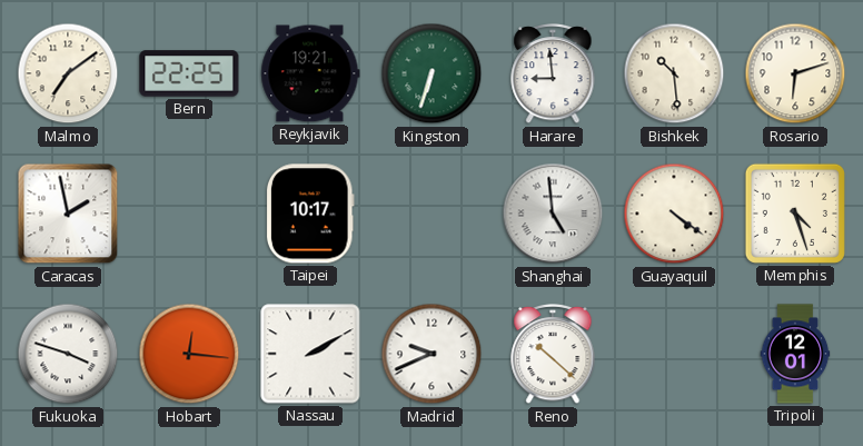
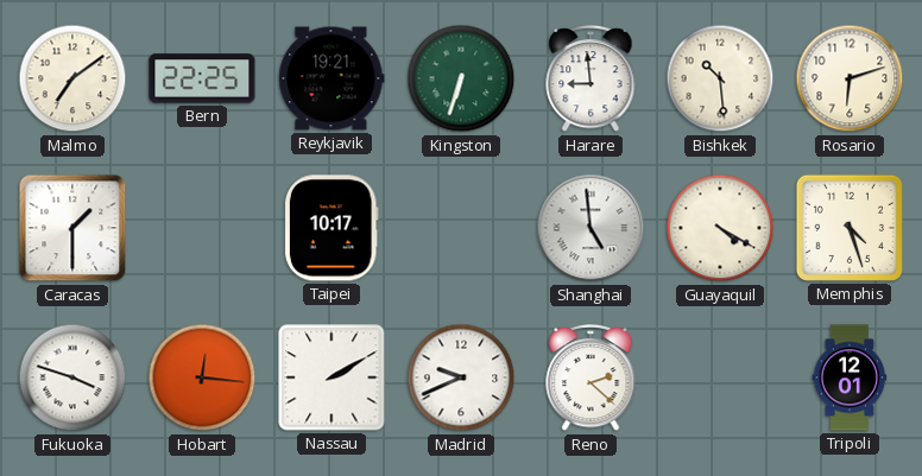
Caracas: 1:58 -> 1:30
Guayaquil: 4:21 -> 4:20
Reno: 10:22 -> 2:22
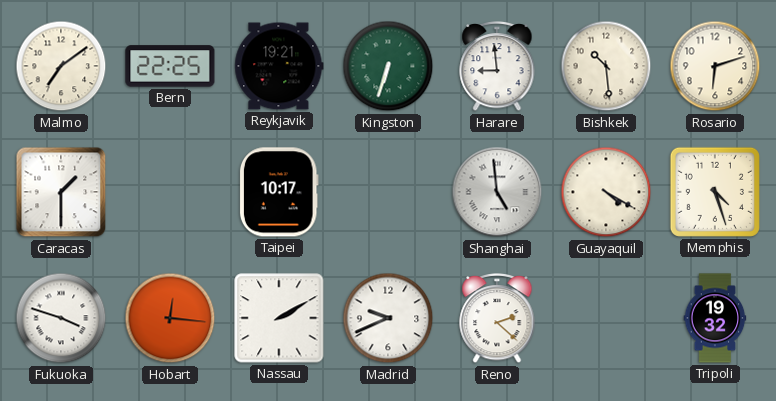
Tripoli: 12:01 -> 19:32
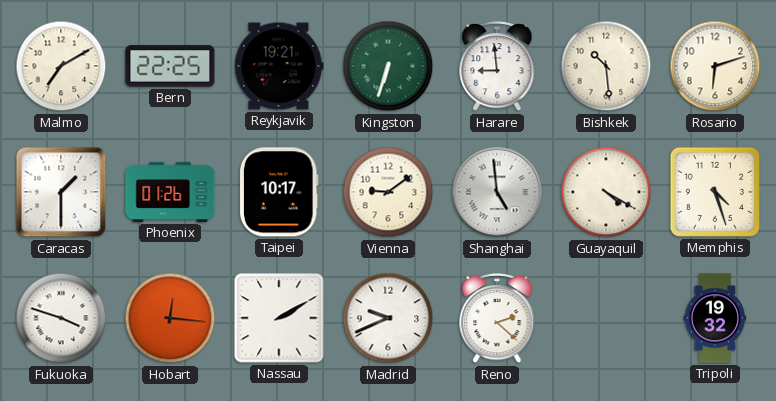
Malmo: 7:09 -> 7:10
Phoenix: none -> 01:26
Vienna: none -> 9:09
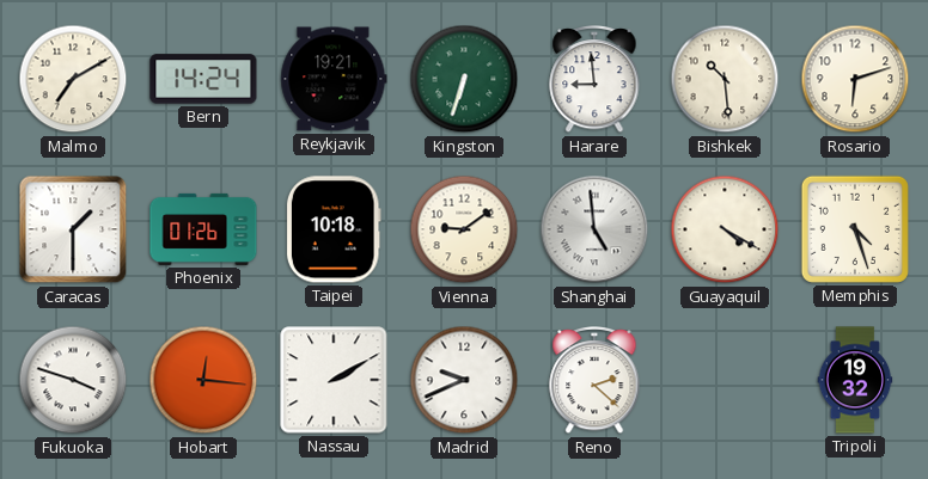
Bern: 22:25 -> 14:24
Taipei: 10:17 -> 10:18
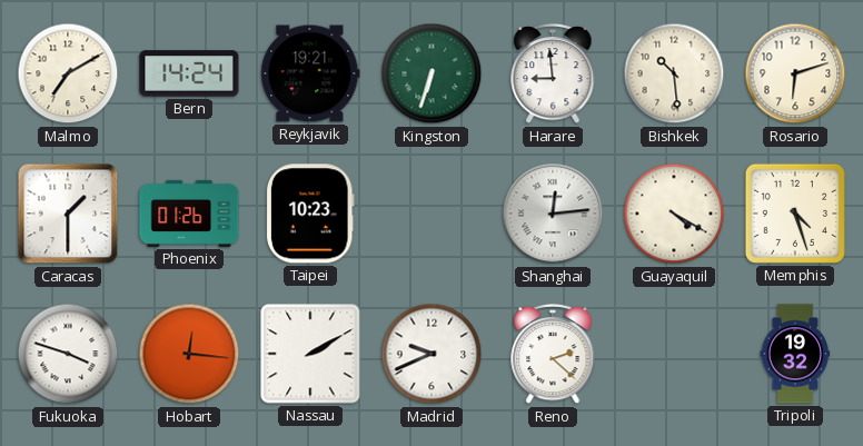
Taipei: 10:18 -> 10:23
Vienna: 9:09 -> none
Shanghai: 4:59 -> 12:14
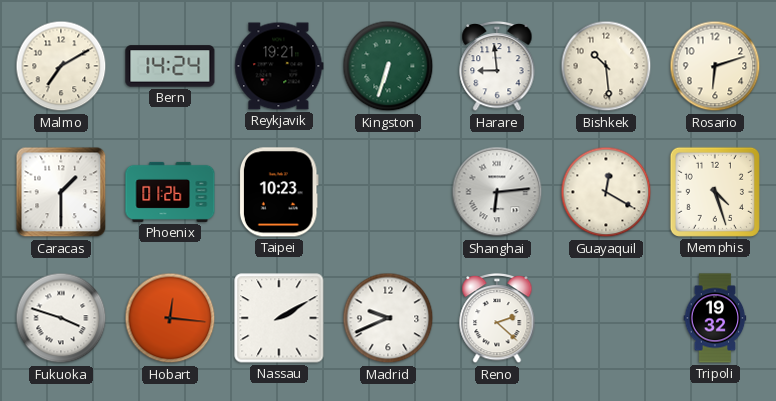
Shanghai: 12:14 -> 6:14
Guayaquil: 4:20 -> 12:20
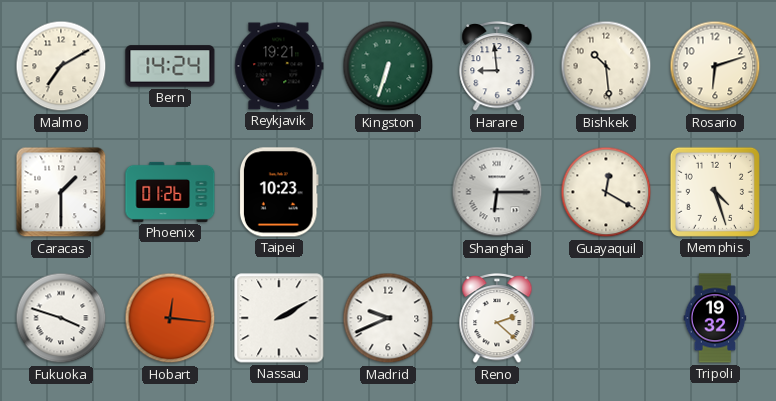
Shanghai: 6:14 -> 6:15
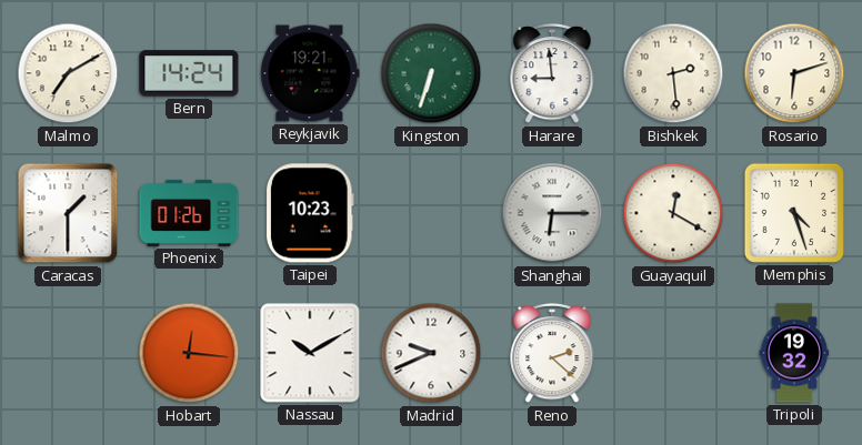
Bishkek: 10:29 -> 2:29
Fukuoka: 3:48 -> none
Nassau: 2:10 -> 10:10
